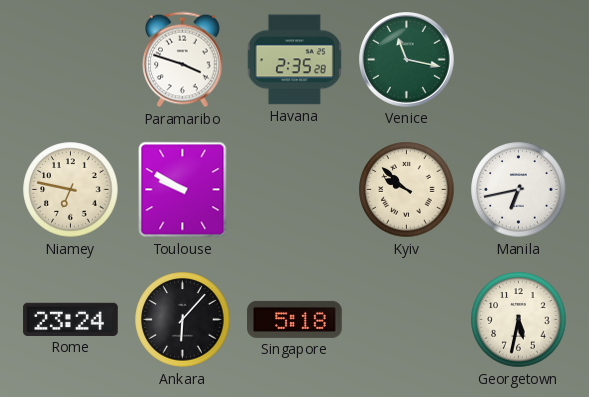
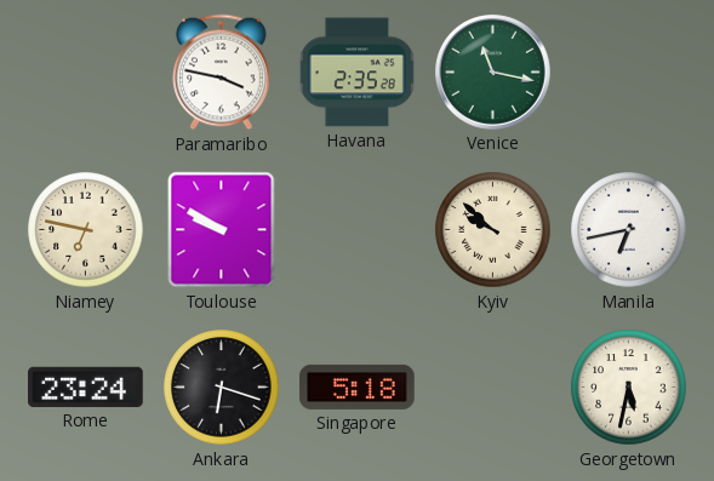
Paramaribo: 3:48 -> 3:47
Ankara: 6:07 -> 6:18
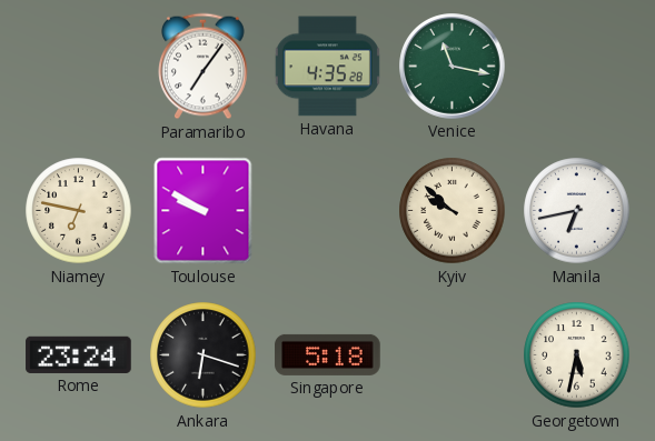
Paramaribo: 3:47 -> 7:06
Havana: 2:35 -> 4:35
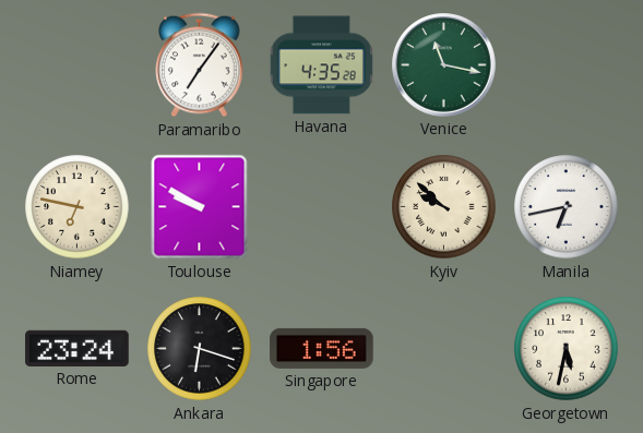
Singapore: 5:18 -> 1:56
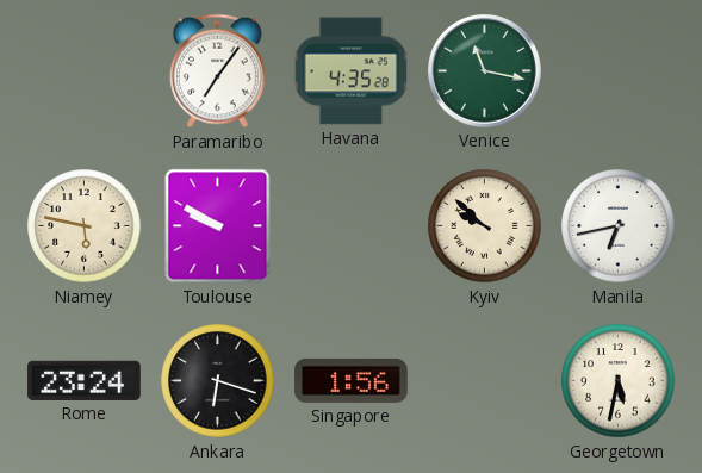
Niamey: 6:47 -> 5:47
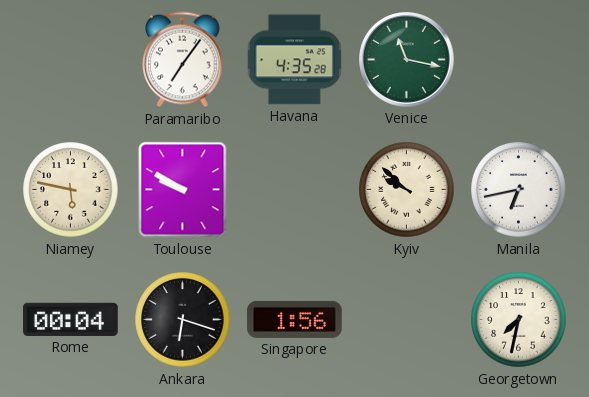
Rome: 23:24 -> 00:04
Georgetown: 5:32 -> 7:32
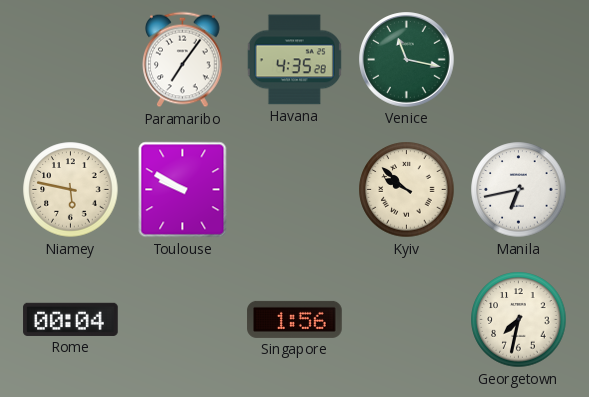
Ankara: 6:18 -> none
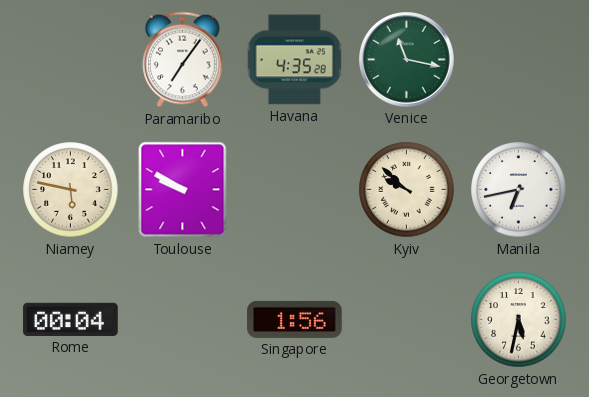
Georgetown: 7:32 -> 5:32
